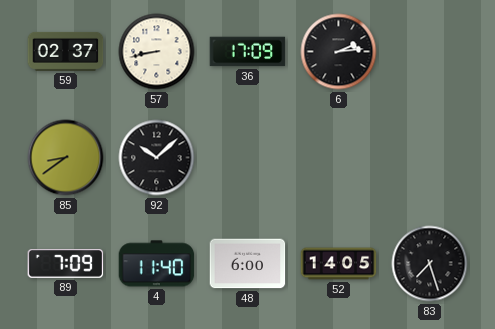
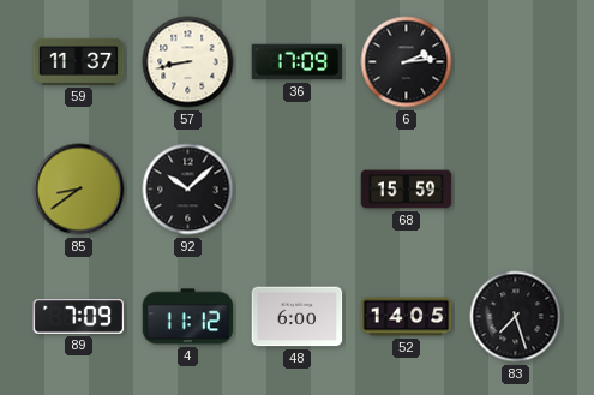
59: 02:37 -> 11:37
68: none -> 15:59
4: 11:40 -> 11:12
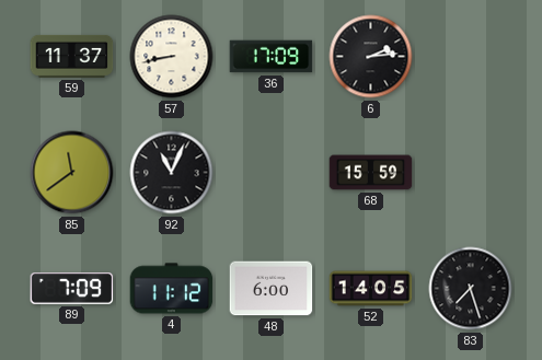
85: 8:39 -> 11:39
92: 10:08 -> 11:04
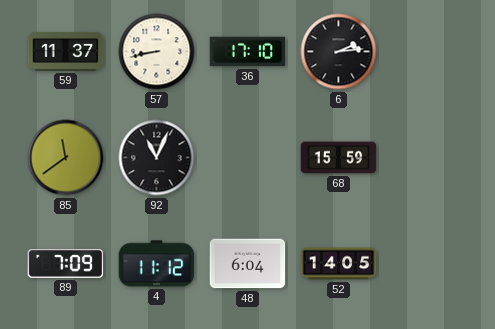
36: 17:09 -> 17:10
48: 6:00 -> 6:04
83: 7:27 -> none
